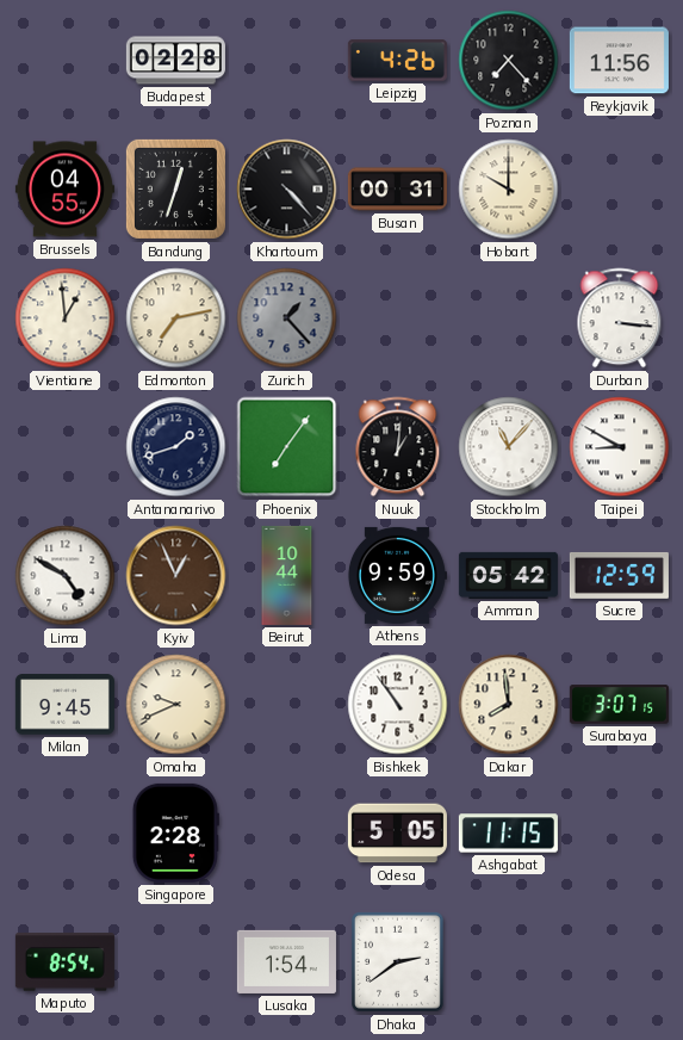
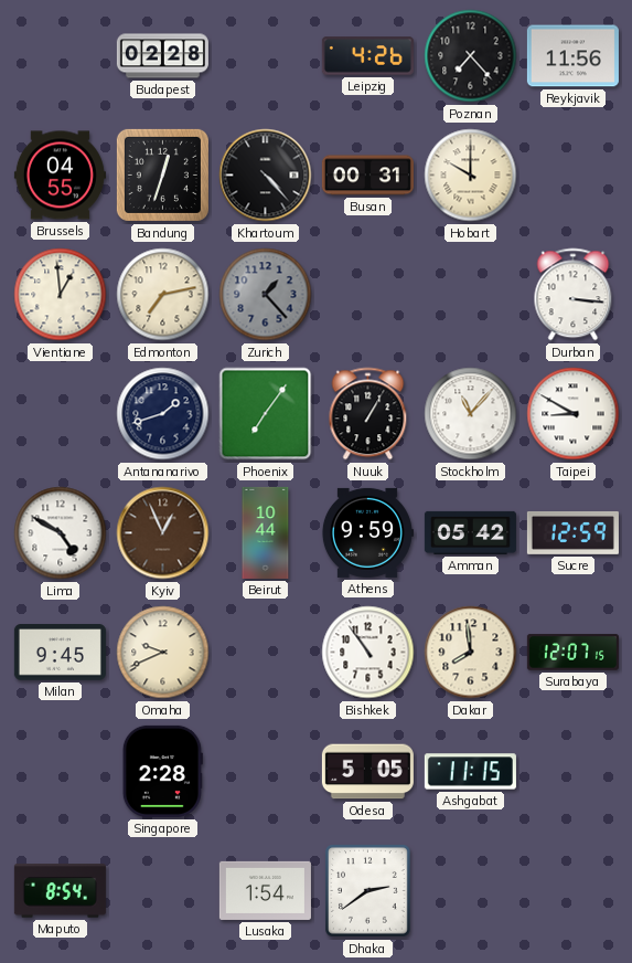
Nuuk: 1:01 -> 1:05
Surabaya: 3:07 -> 12:07
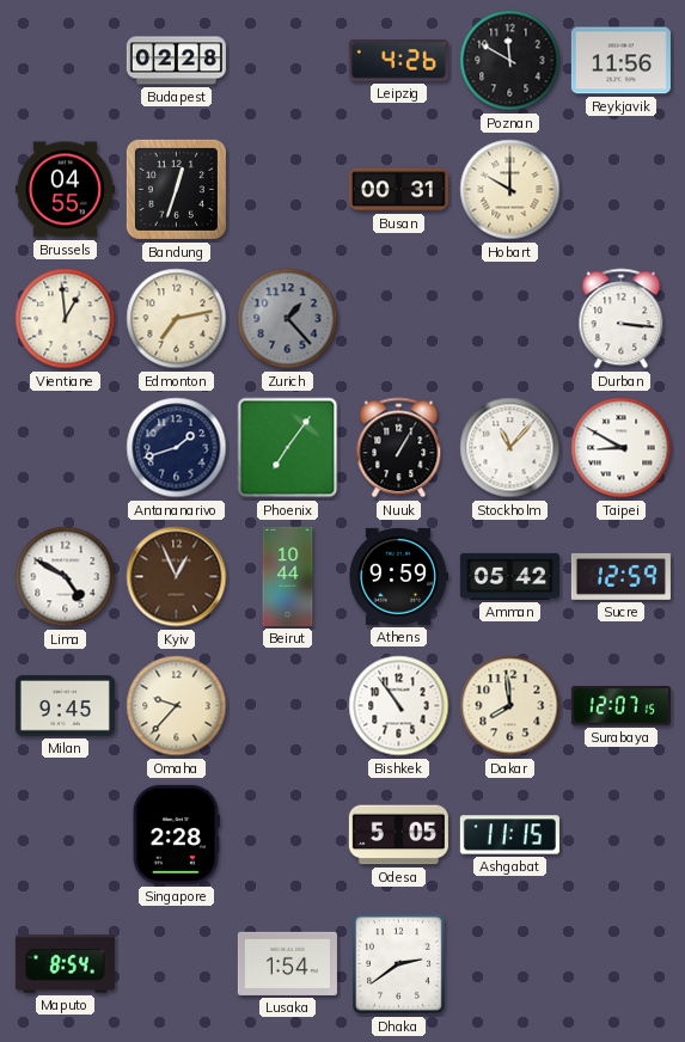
Poznan: 7:23 -> 11:50
Khartoum: 4:23 -> none
Omaha: 9:41 -> 9:37
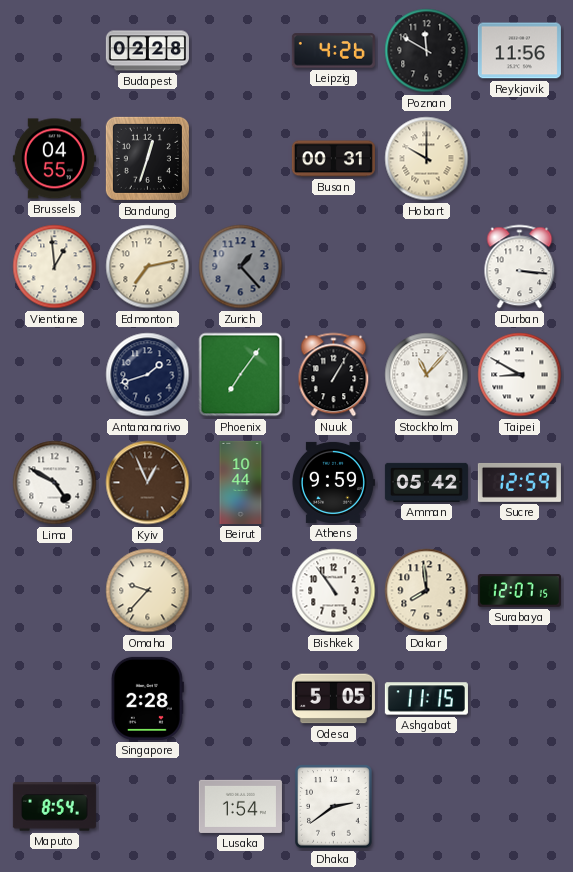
Milan: 9:45 -> none
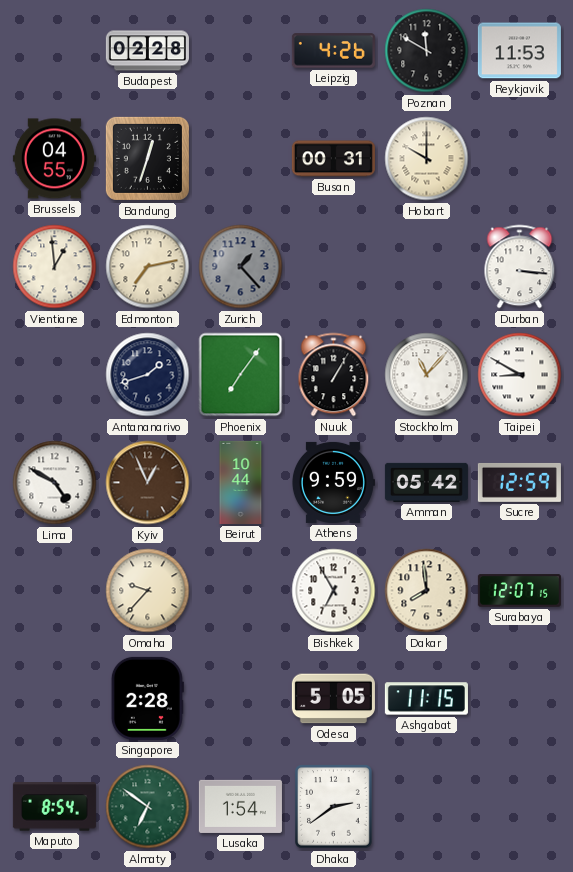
Reykjavik: 11:56 -> 11:53
Bishkek: 10:54 -> 6:55
Almaty: none -> 6:51
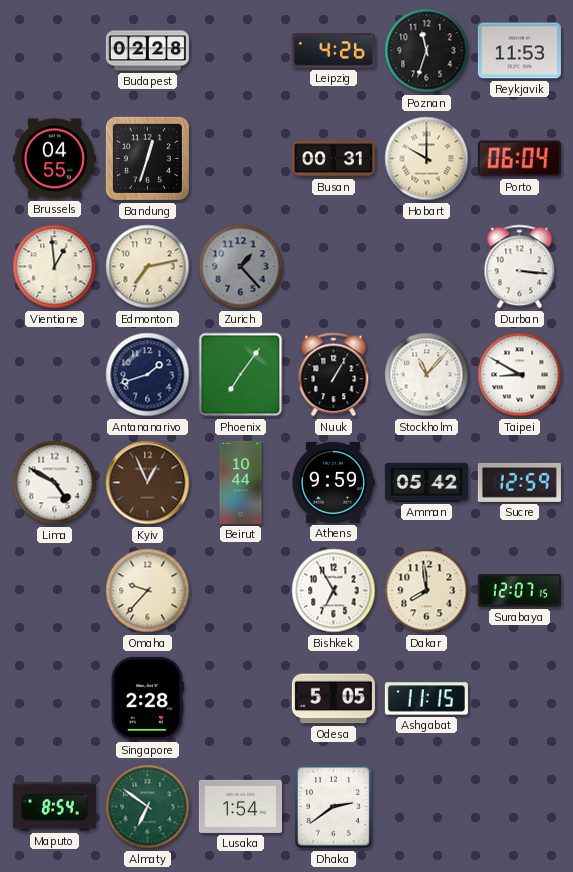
Poznan: 11:50 -> 11:33
Porto: none -> 06:04
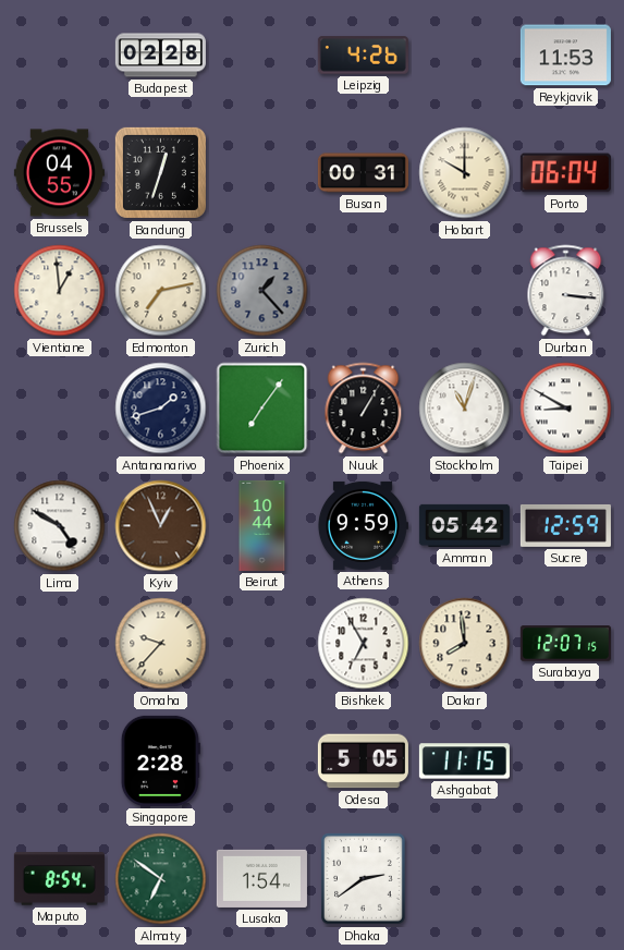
Poznan: 11:33 -> none
Stockholm: 11:07 -> 11:03
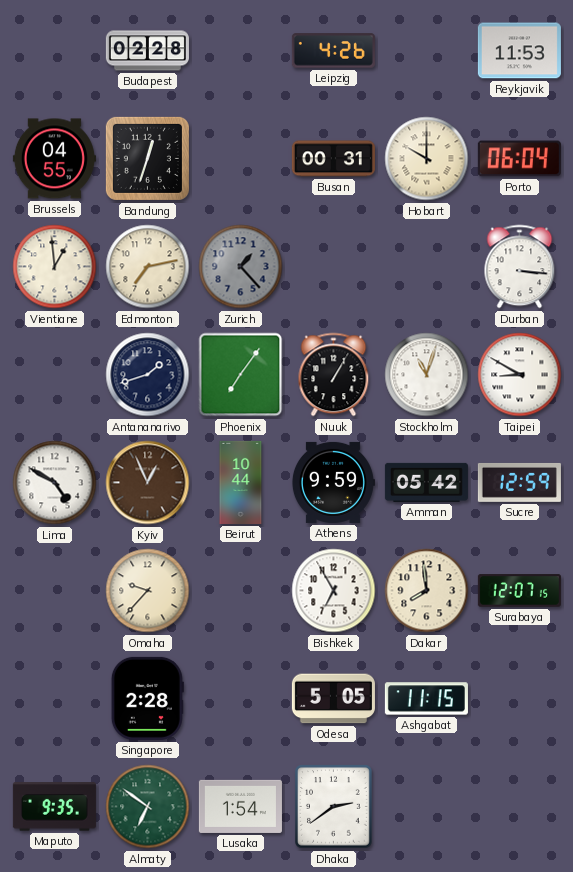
Maputo: 8:54 -> 9:35
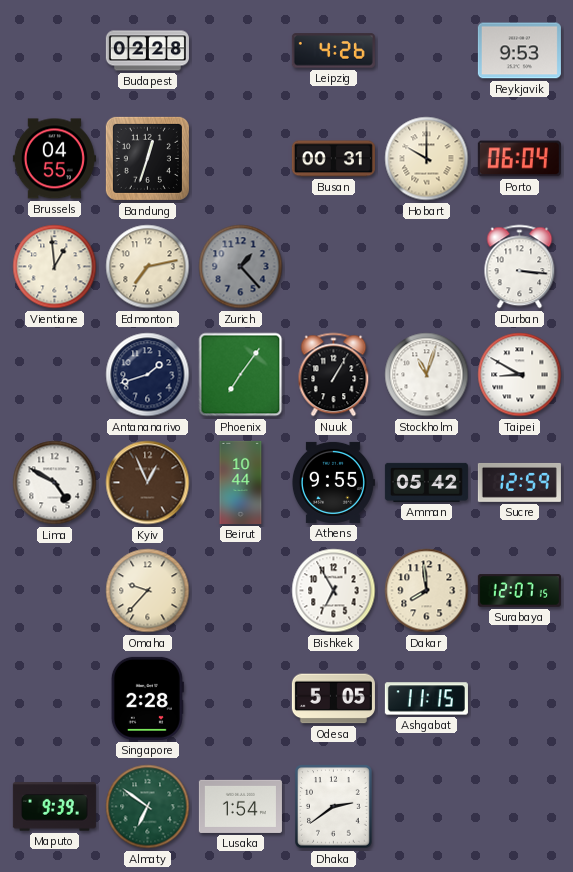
Reykjavik: 11:53 -> 9:53
Athens: 9:59 -> 9:55
Maputo: 9:35 -> 9:39
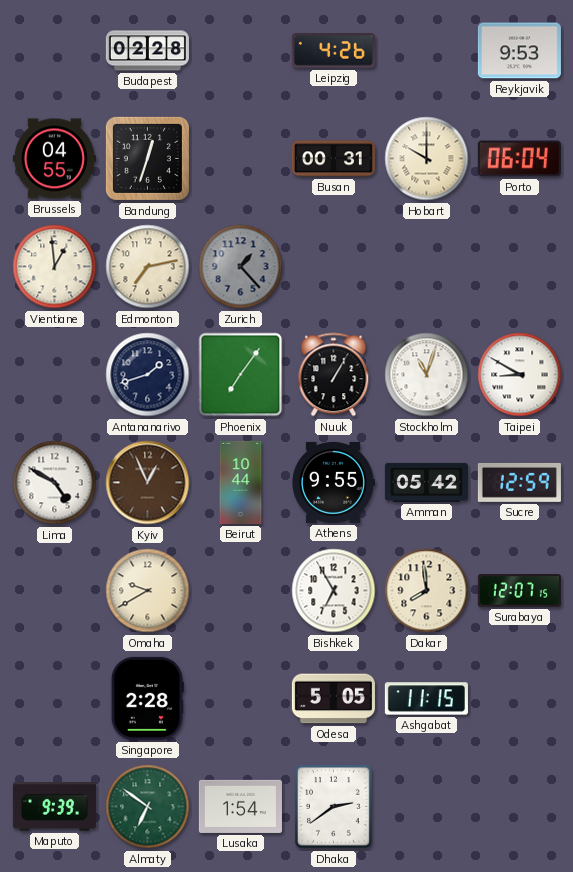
Durban: 3:16 -> none
Omaha: 9:37 -> 9:40
